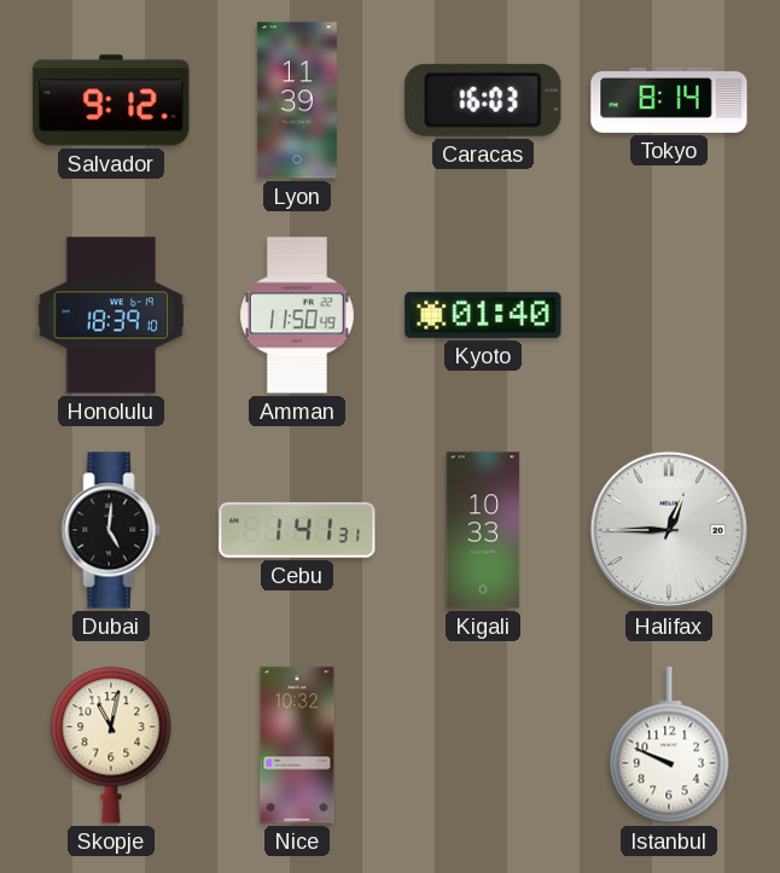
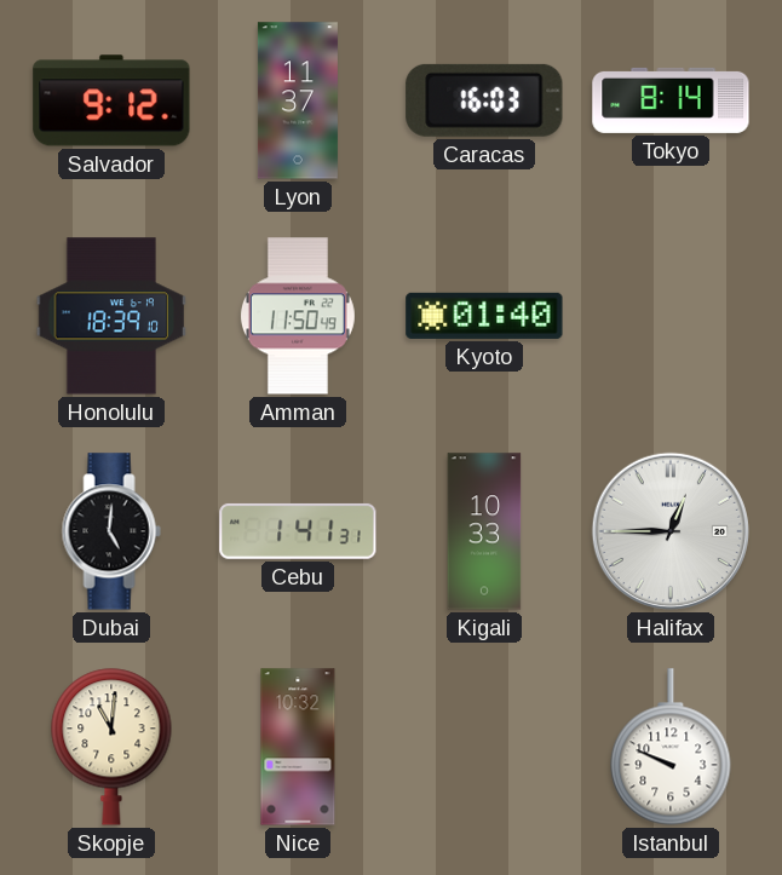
Lyon: 11:39 -> 11:37
Skopje: 11:02 -> 11:01
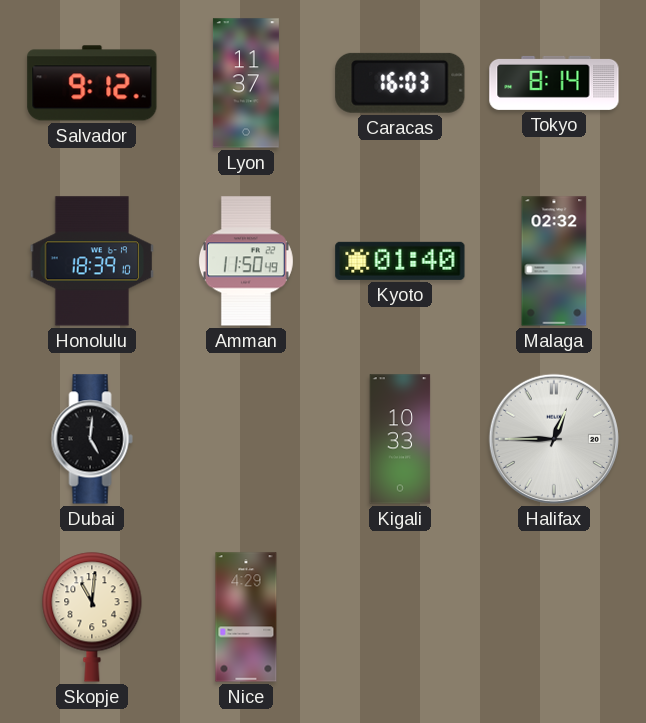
Malaga: none -> 02:32
Cebu: 1:41 -> none
Nice: 10:32 -> 4:29
Istanbul: 9:49 -> none
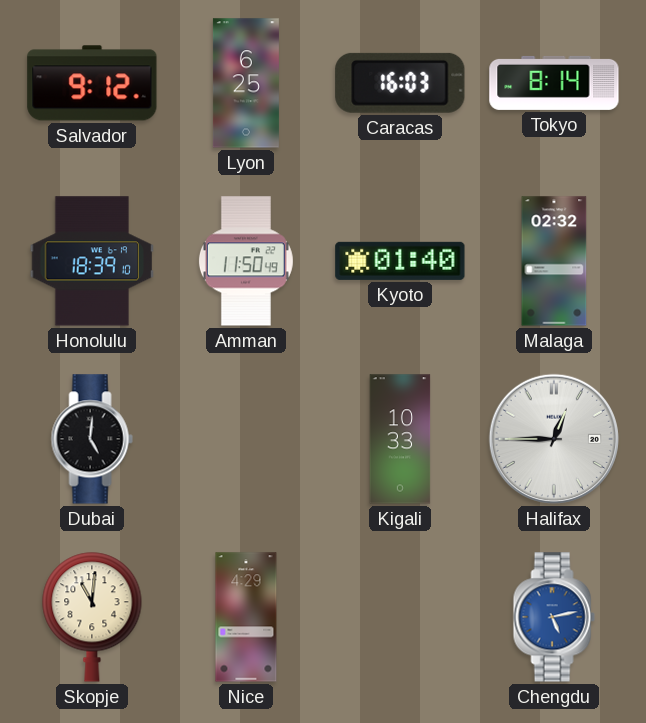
Lyon: 11:37 -> 6:25
Chengdu: none -> 5:13
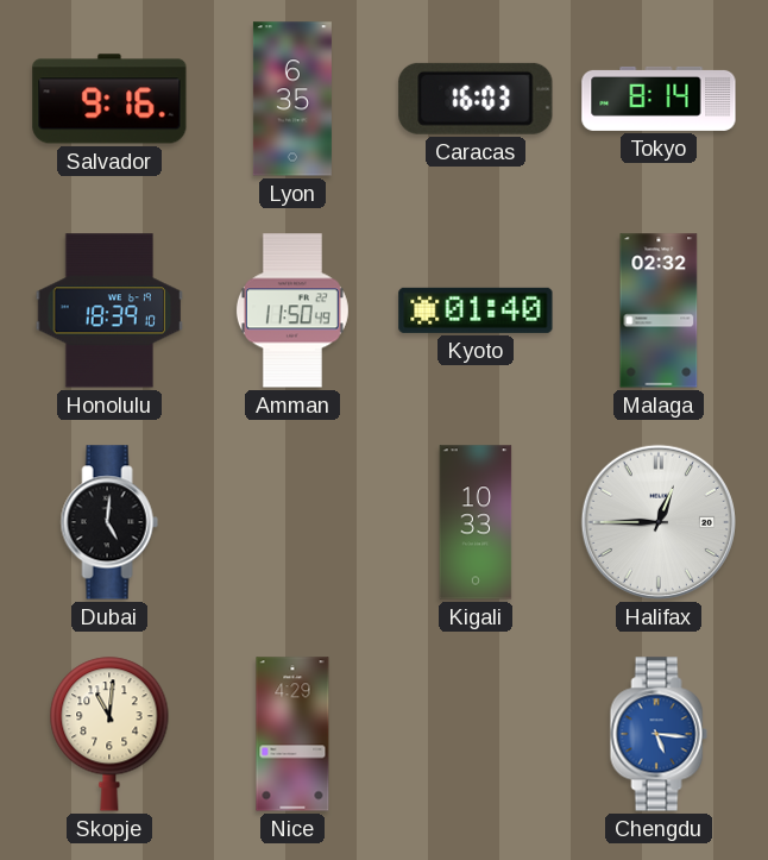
Salvador: 9:12 -> 9:16
Lyon: 6:25 -> 6:35
Chengdu: 5:13 -> 5:16
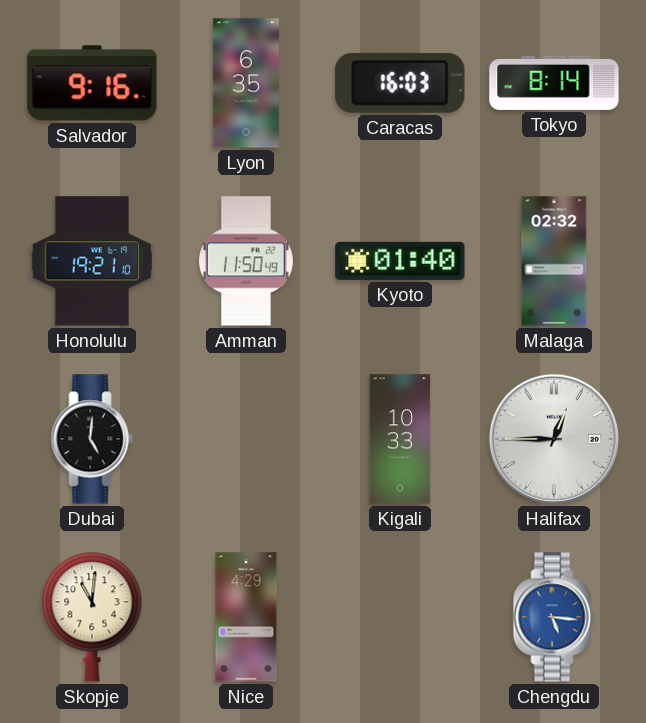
Honolulu: 18:39 -> 19:21
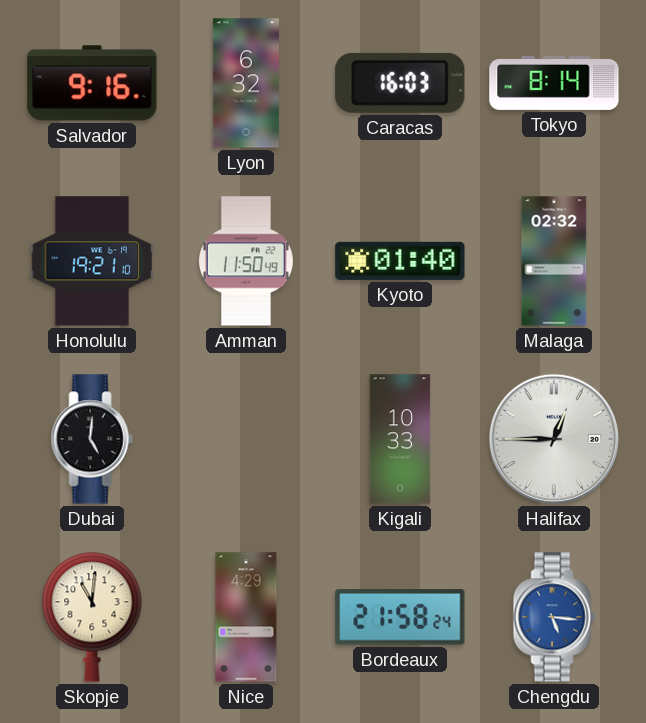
Lyon: 6:35 -> 6:32
Bordeaux: none -> 21:58
